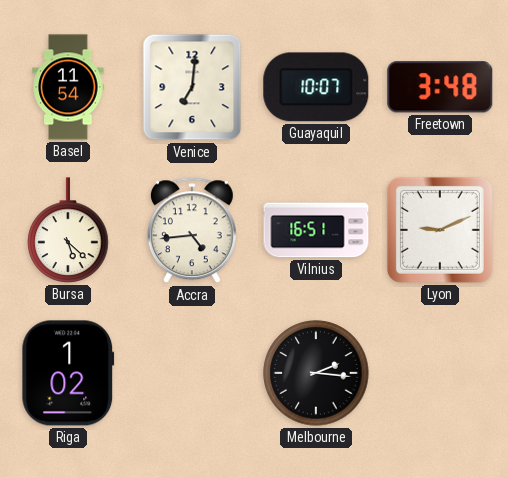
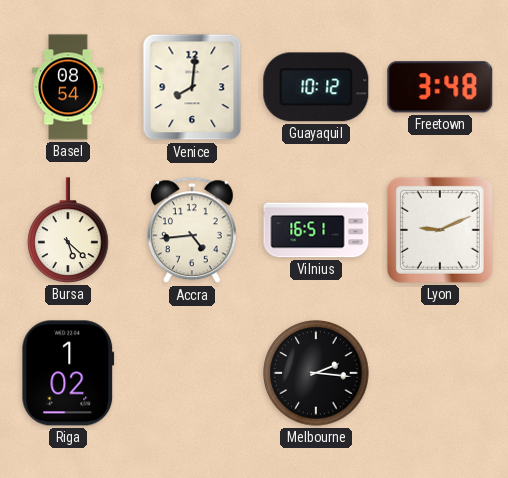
Basel: 11:54 -> 08:54
Venice: 7:01 -> 8:01
Guayaquil: 10:07 -> 10:12
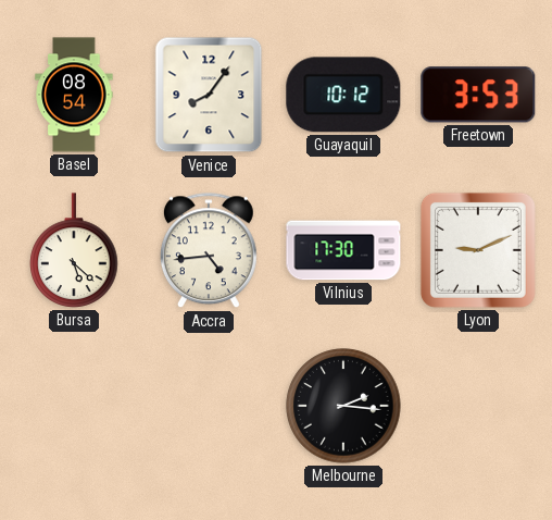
Venice: 8:01 -> 8:06
Freetown: 3:48 -> 3:53
Vilnius: 16:51 -> 17:30
Riga: 1:02 -> none
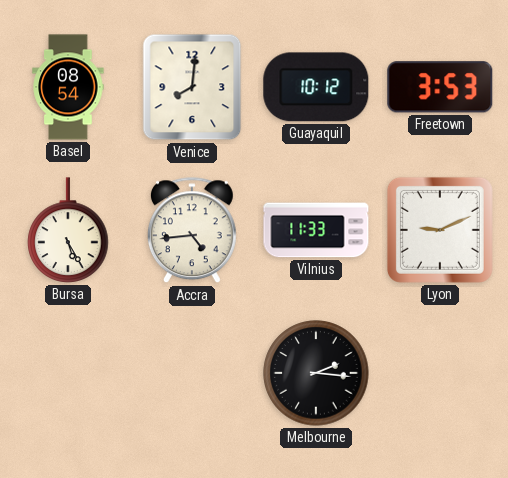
Venice: 8:06 -> 8:01
Bursa: 5:22 -> 5:25
Vilnius: 17:30 -> 11:33
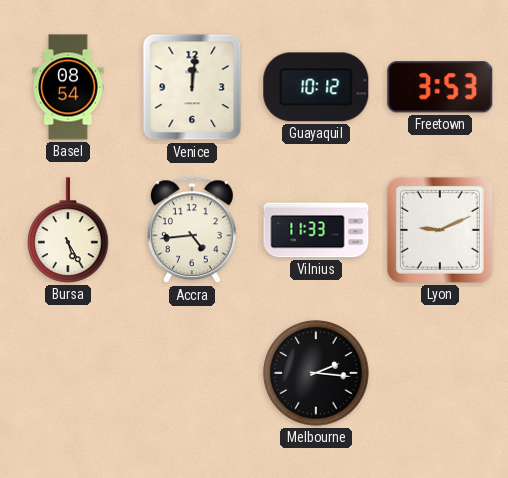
Venice: 8:01 -> 12:01
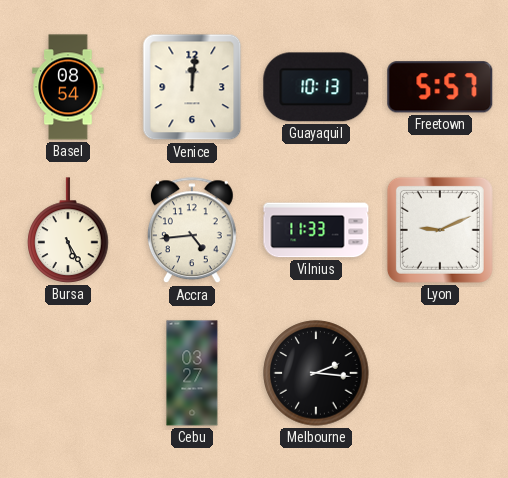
Guayaquil: 10:12 -> 10:13
Freetown: 3:53 -> 5:57
Cebu: none -> 03:27
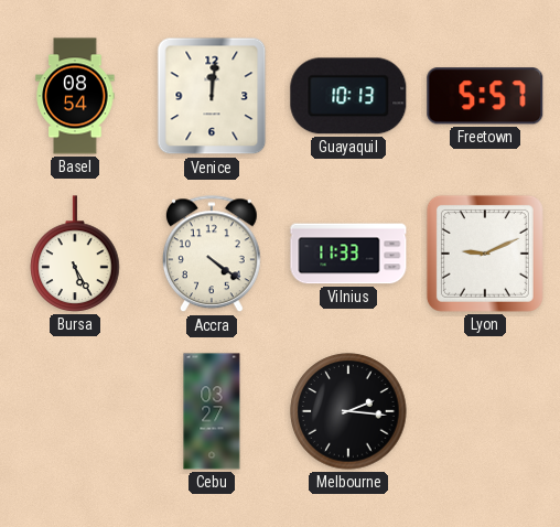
Accra: 4:44 -> 4:21
